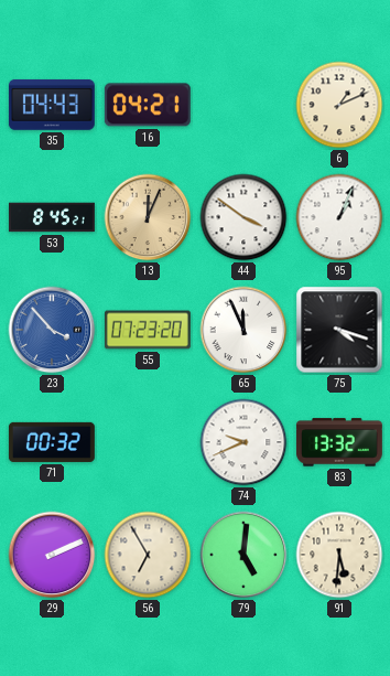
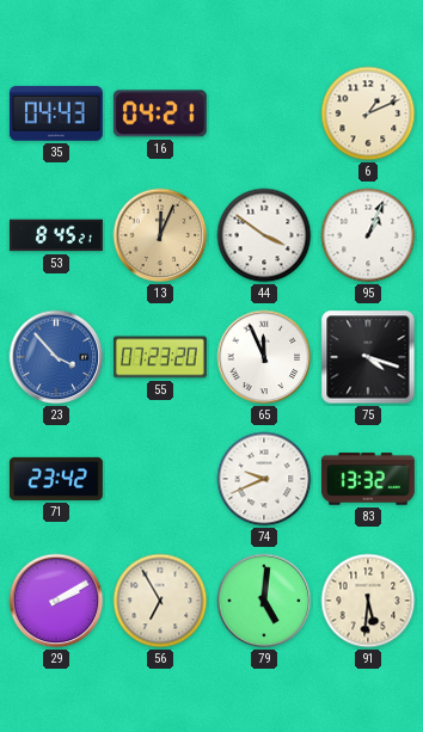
71: 00:32 -> 23:42
29: 2:11 -> 2:10
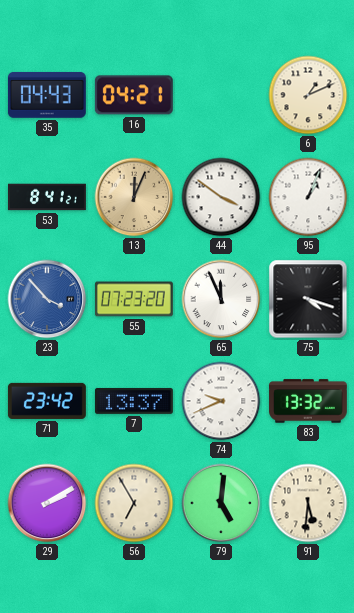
53: 8:45 -> 8:41
7: none -> 13:37
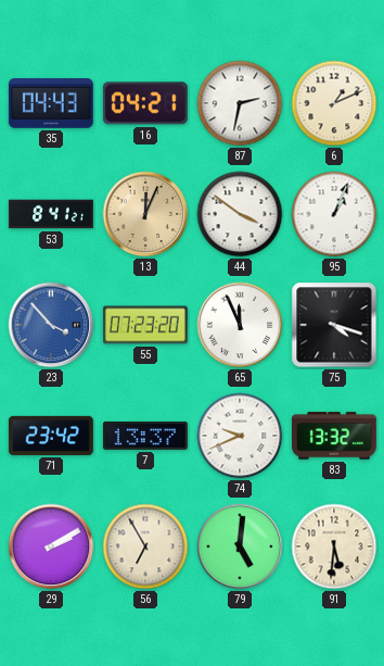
87: none -> 2:32
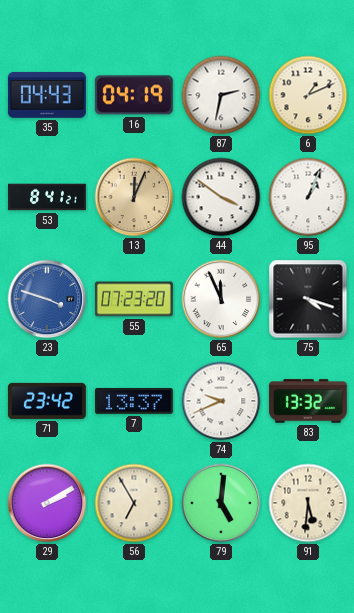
16: 04:21 -> 04:19
23: 3:53 -> 3:48
